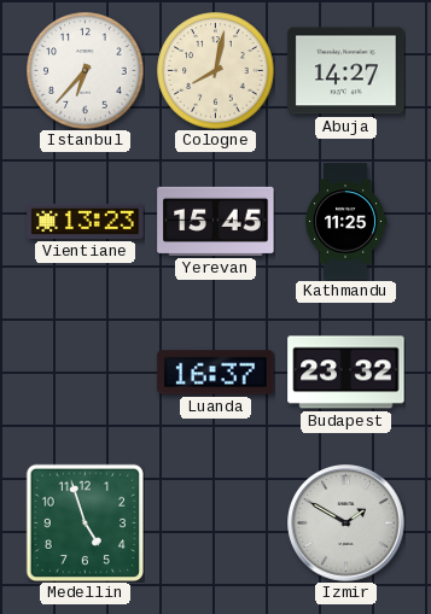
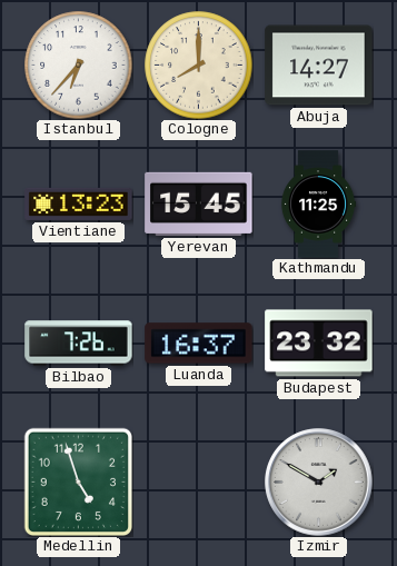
Cologne: 8:02 -> 8:00
Bilbao: none -> 7:26
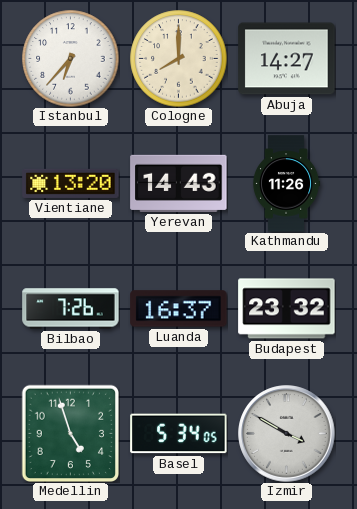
Vientiane: 13:23 -> 13:20
Yerevan: 15:45 -> 14:43
Kathmandu: 11:25 -> 11:26
Basel: none -> 5:34
Izmir: 1:50 -> 3:50
